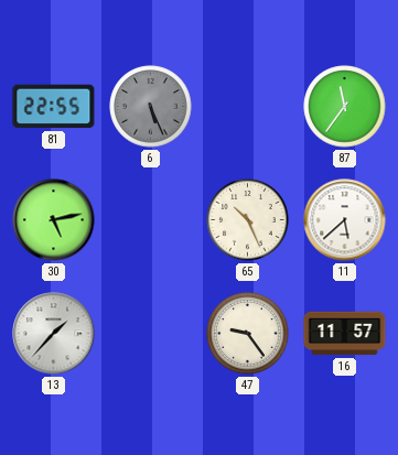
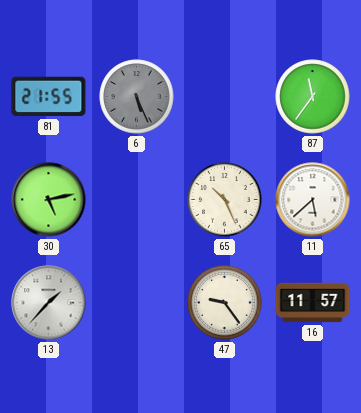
81: 22:55 -> 21:55
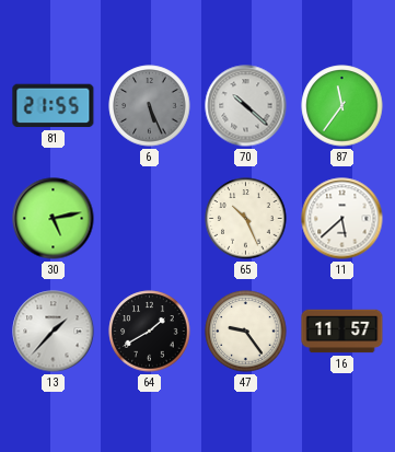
70: none -> 10:22
64: none -> 1:40
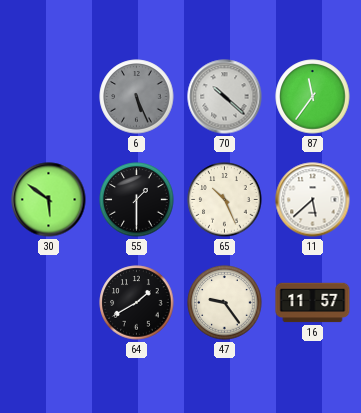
81: 21:55 -> none
30: 5:13 -> 5:51
55: none -> 1:30
13: 1:37 -> none
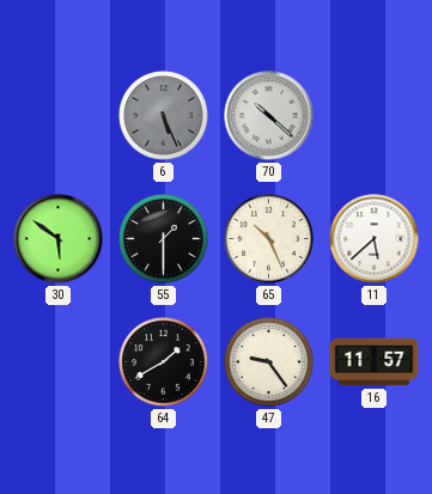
87: 11:36 -> none
